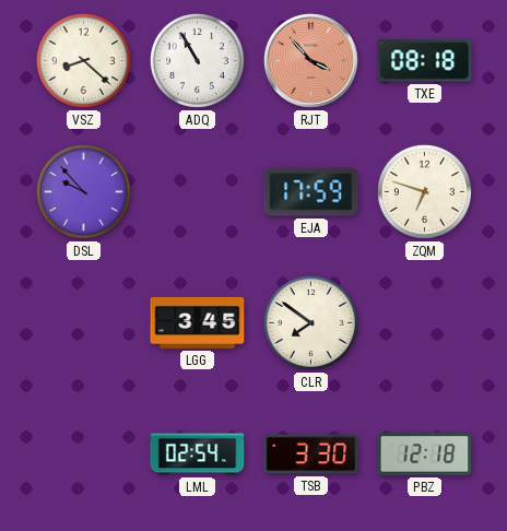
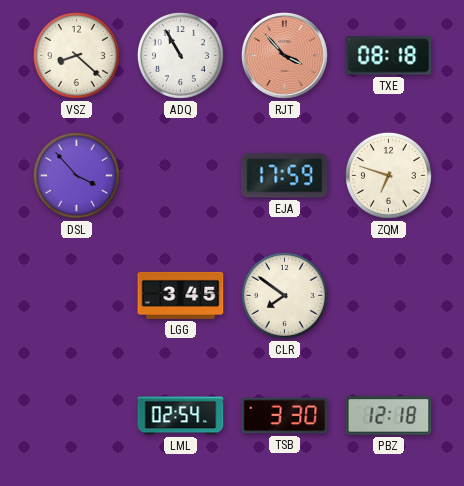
DSL: 9:53 -> 3:53
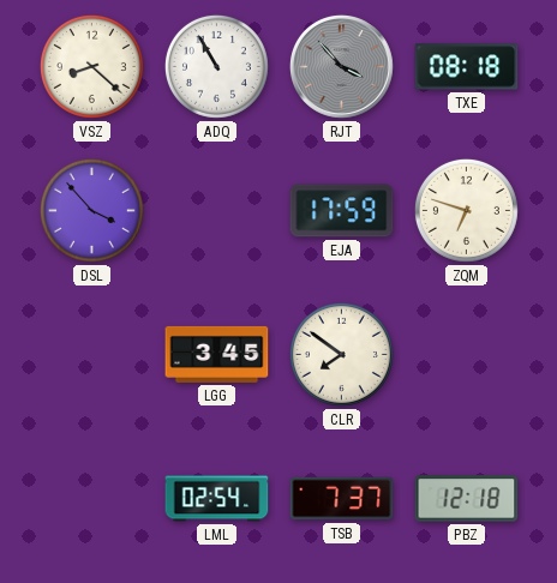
RJT dial: salmon -> grey
TSB: 3:30 -> 7:37
